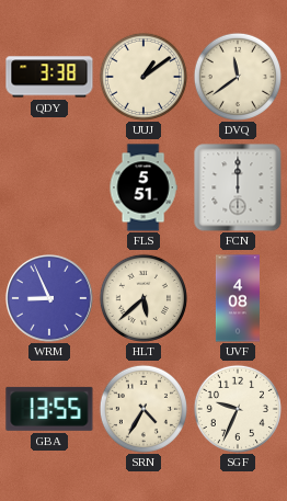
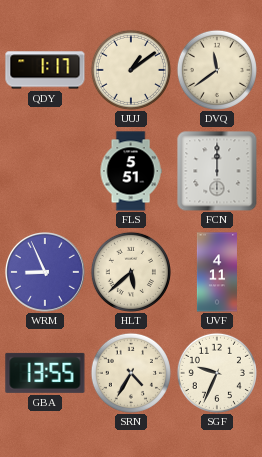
QDY: 3:38 -> 1:17
UVF: 4:08 -> 4:11
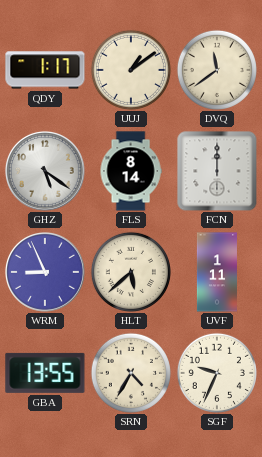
GHZ: none -> 5:21
FLS: 5:51 -> 8:14
UVF: 4:11 -> 1:11
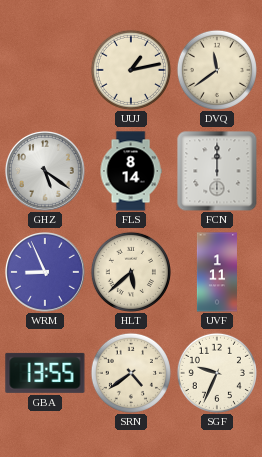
QDY: 1:17 -> none
UUJ: 1:09 -> 1:13
SRN: 4:35 -> 4:39
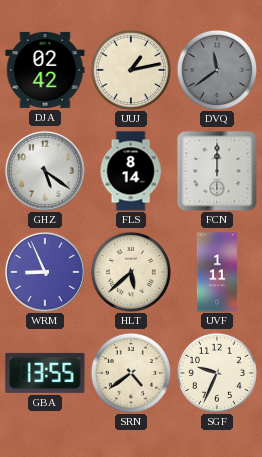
DJA: none -> 02:42
DVQ dial: cream -> grey
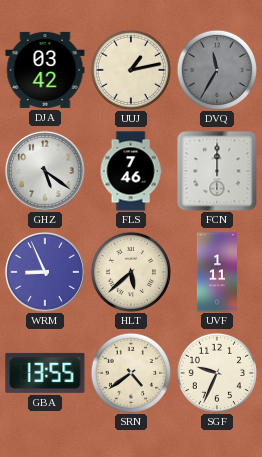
DJA: 02:42 -> 03:42
DVQ: 11:39 -> 11:35
FLS: 8:14 -> 7:46
